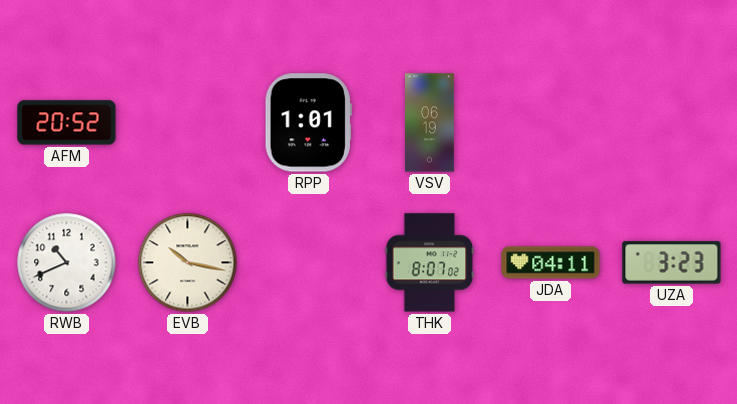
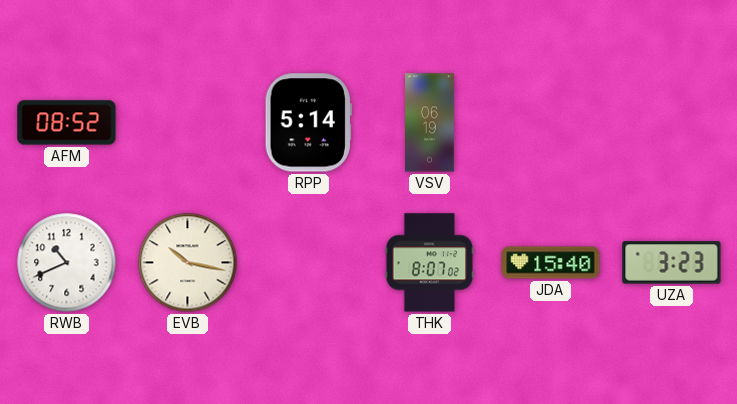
AFM: 20:52 -> 08:52
RPP: 1:01 -> 5:14
JDA: 04:11 -> 15:40
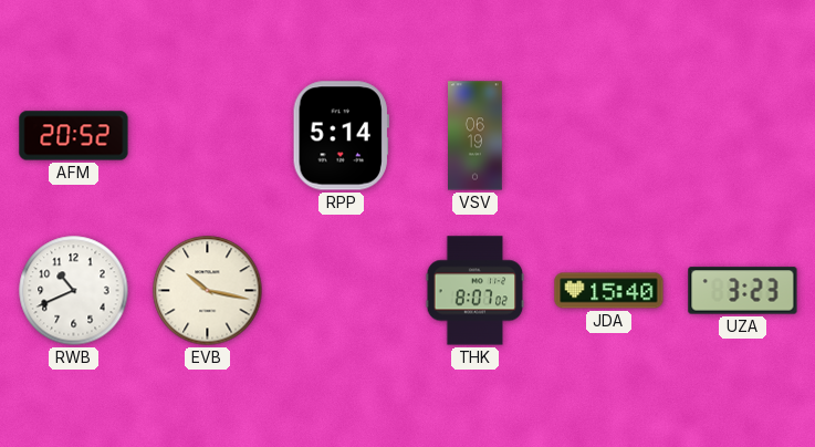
AFM: 08:52 -> 20:52
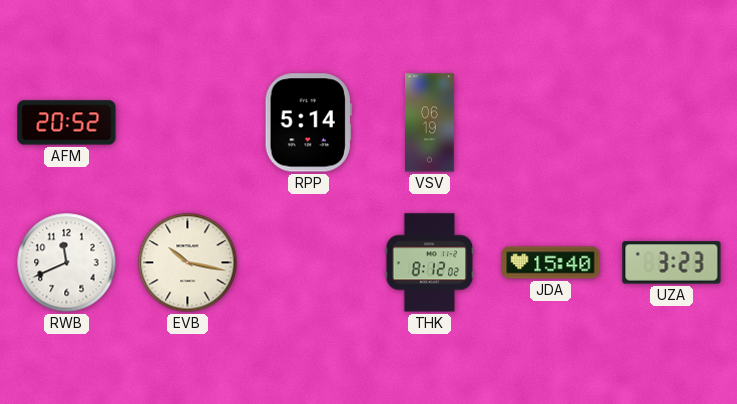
RWB: 10:41 -> 11:41
THK: 8:07 -> 8:12
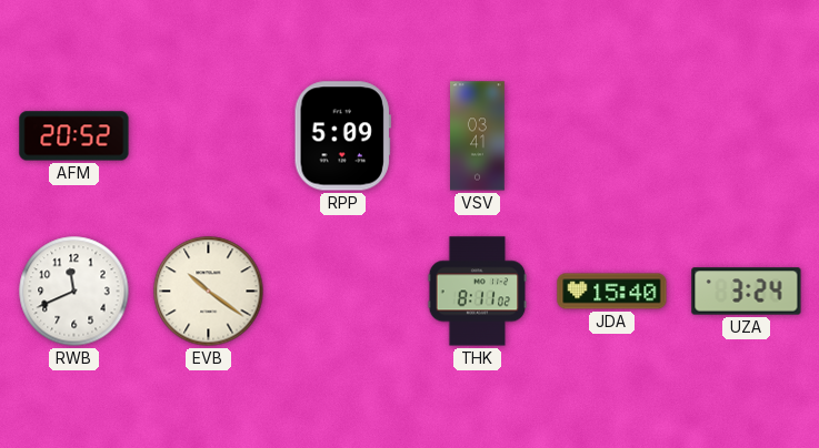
RPP: 5:14 -> 5:09
VSV: 06:19 -> 03:41
EVB: 10:17 -> 10:21
THK: 8:12 -> 8:11
UZA: 3:23 -> 3:24
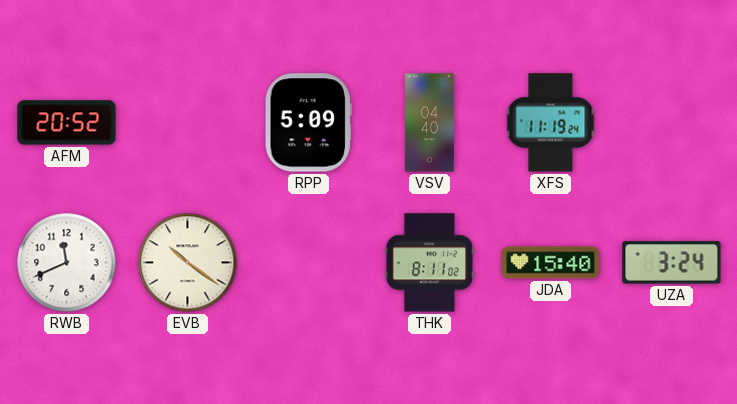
VSV: 03:41 -> 04:40
XFS: none -> 11:19
